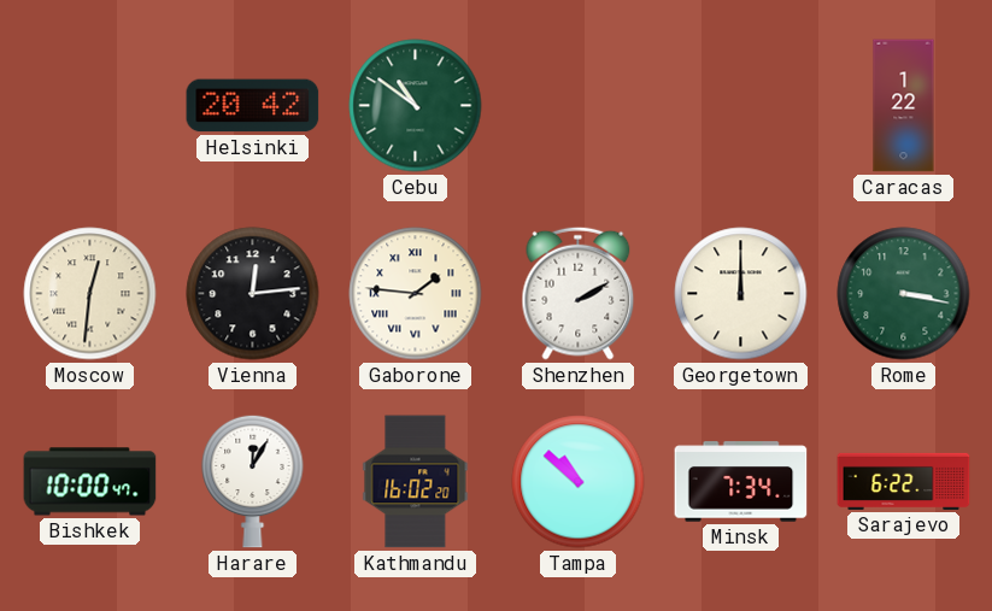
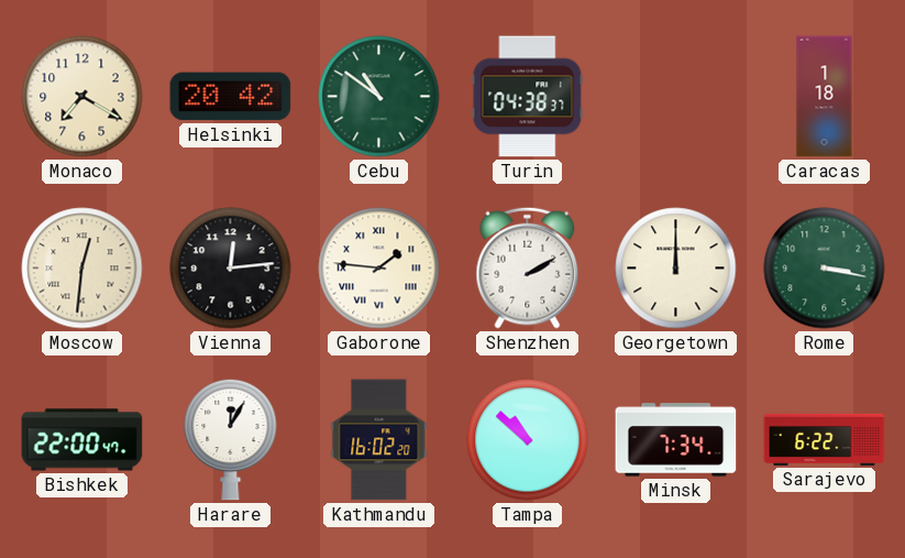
Monaco: none -> 7:20
Turin: none -> 04:38
Caracas: 1:22 -> 1:18
Bishkek: 10:00 -> 22:00
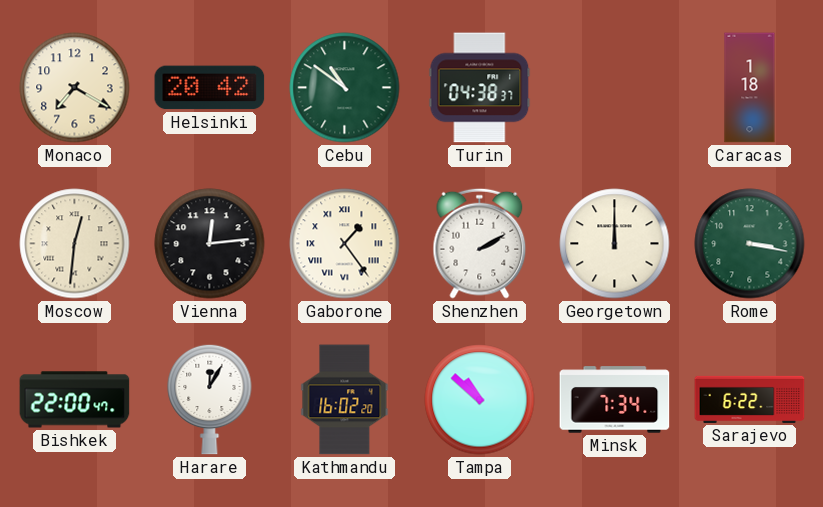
Gaborone: 1:46 -> 1:24
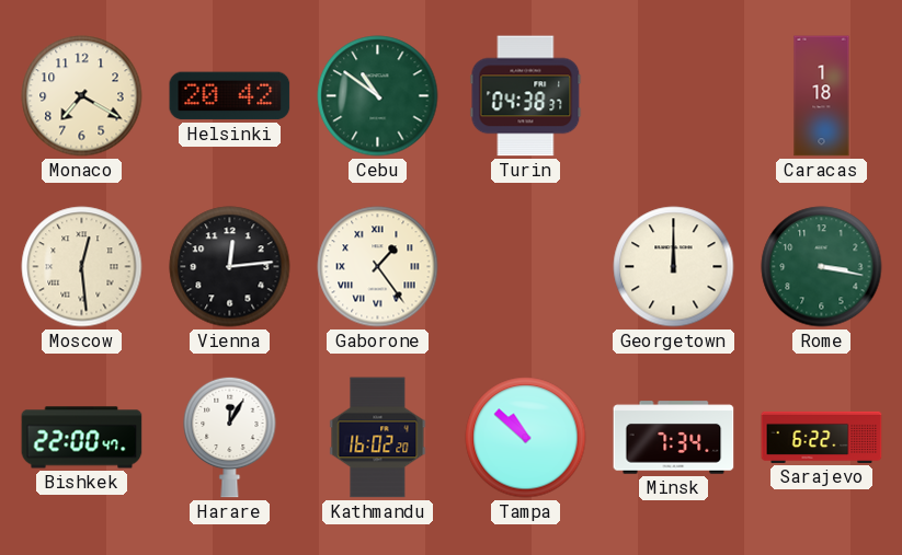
Moscow: 12:31 -> 12:29
Shenzhen: 2:10 -> none
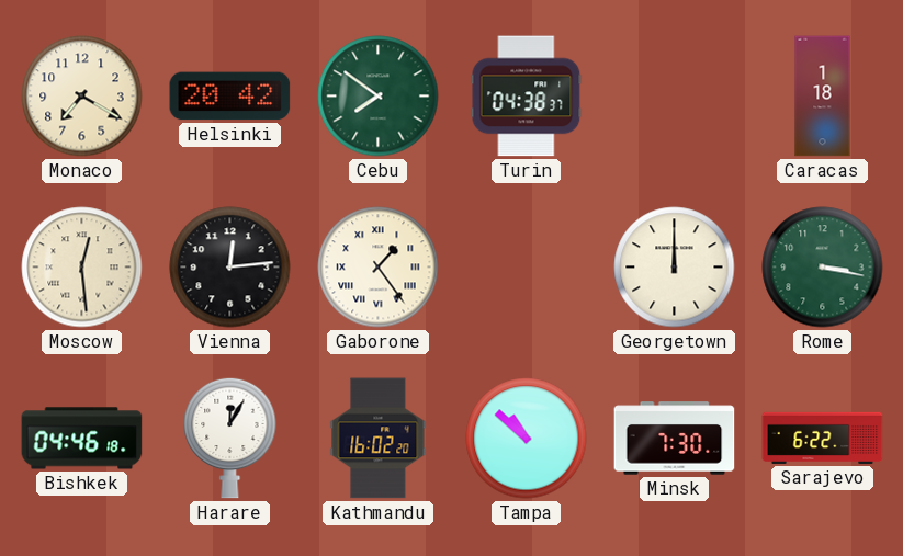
Cebu: 10:51 -> 7:51
Bishkek: 22:00 -> 04:46
Minsk: 7:34 -> 7:30
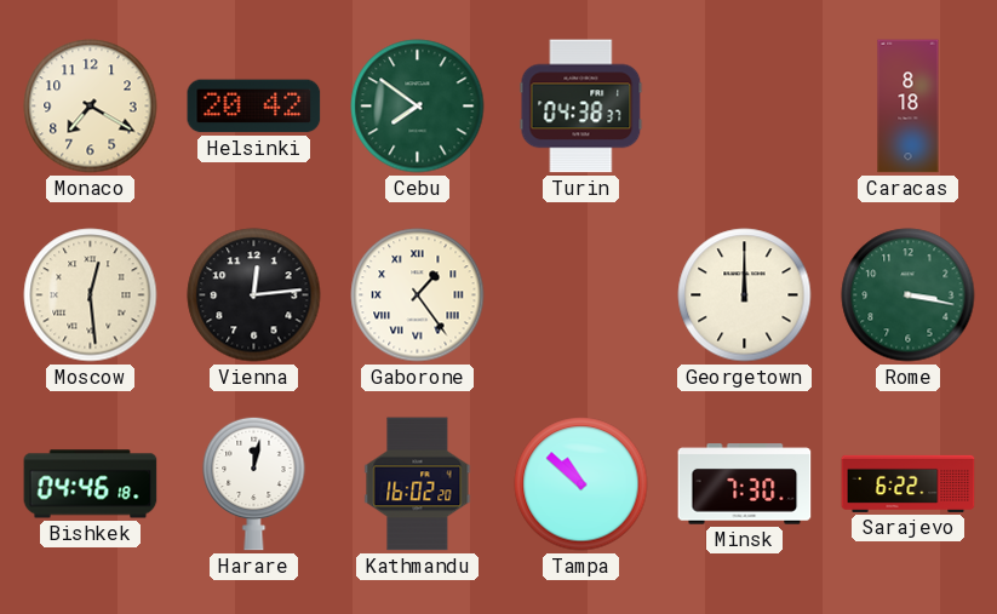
Caracas: 1:18 -> 8:18
Harare: 12:05 -> 12:02
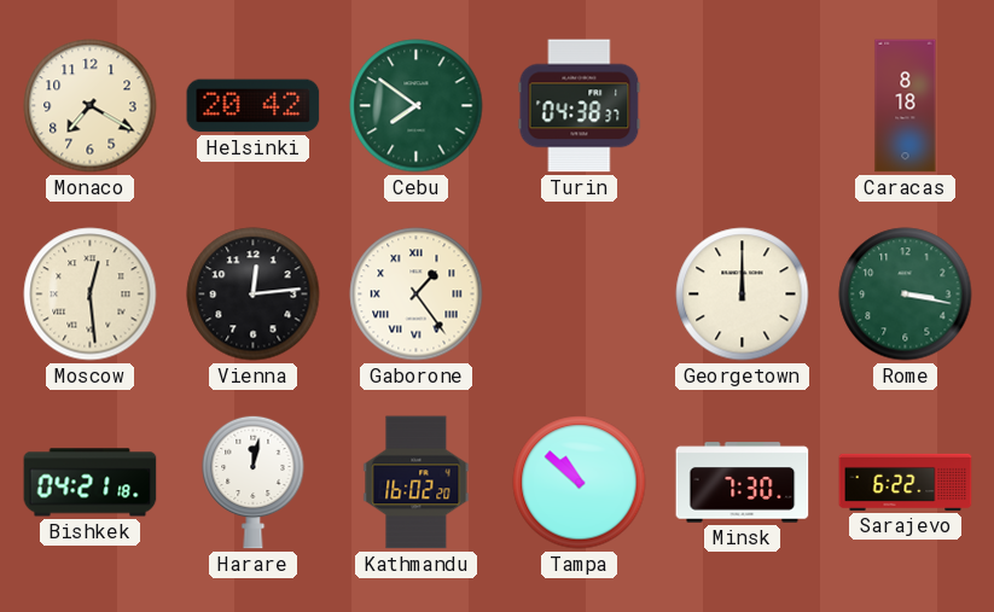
Bishkek: 04:46 -> 04:21
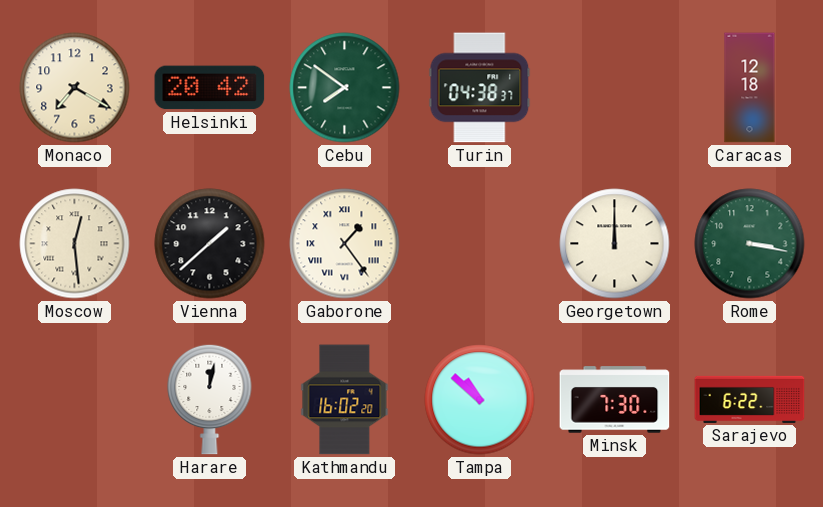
Caracas: 8:18 -> 12:18
Vienna: 12:14 -> 1:38
Bishkek: 04:21 -> none
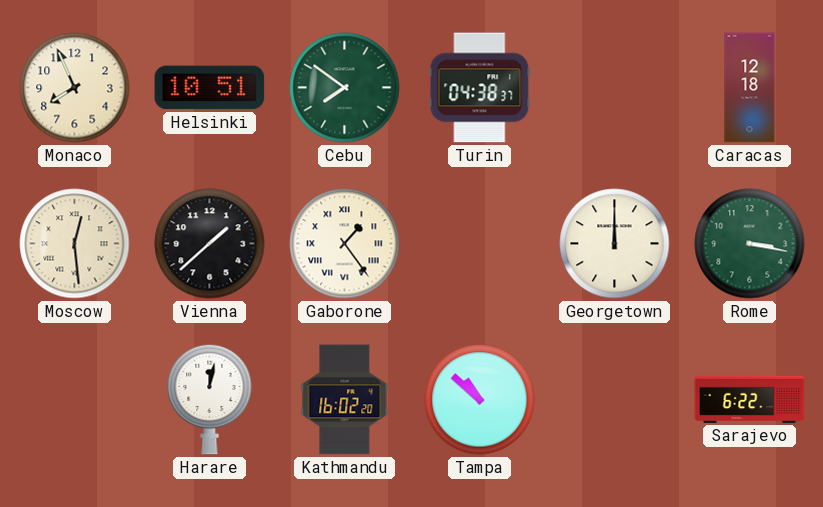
Monaco: 7:20 -> 7:56
Helsinki: 20:42 -> 10:51
Minsk: 7:30 -> none
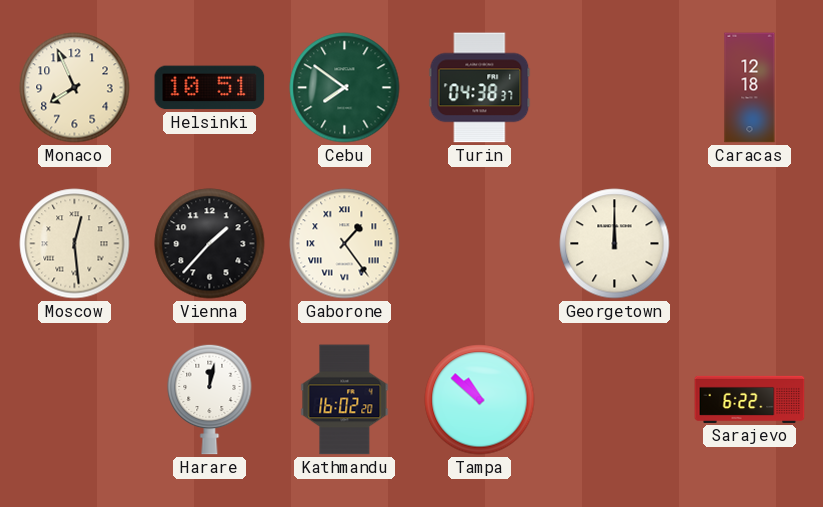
Vienna: 1:38 -> 1:37
Rome: 3:17 -> none
